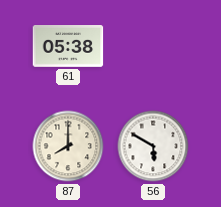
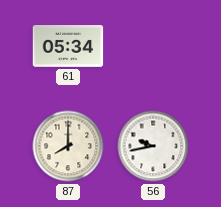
61: 05:38 -> 05:34
56: 5:50 -> 9:43
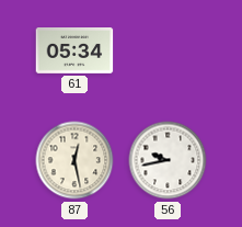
87: 8:00 -> 12:28
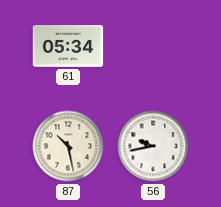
87: 12:28 -> 10:28
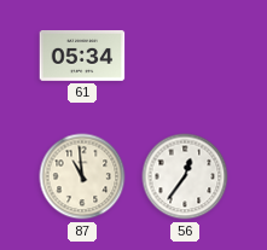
87: 10:28 -> 10:59
56: 9:43 -> 12:36
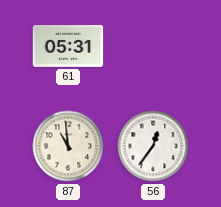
61: 05:34 -> 05:31
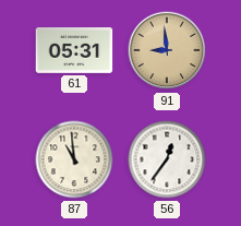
91: none -> 8:59
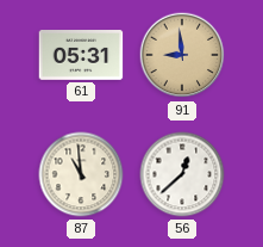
56: 12:36 -> 12:38
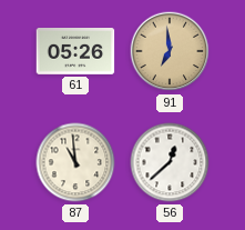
61: 05:31 -> 05:26
91: 8:59 -> 6:59
